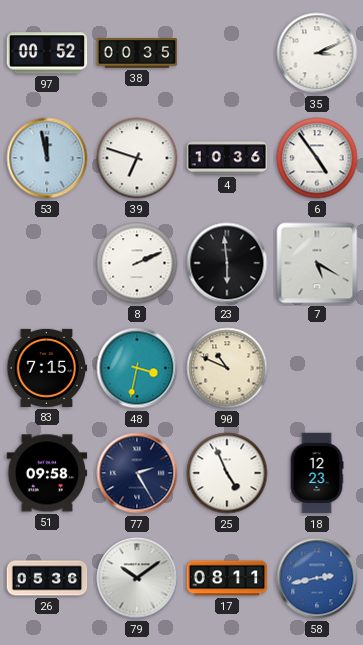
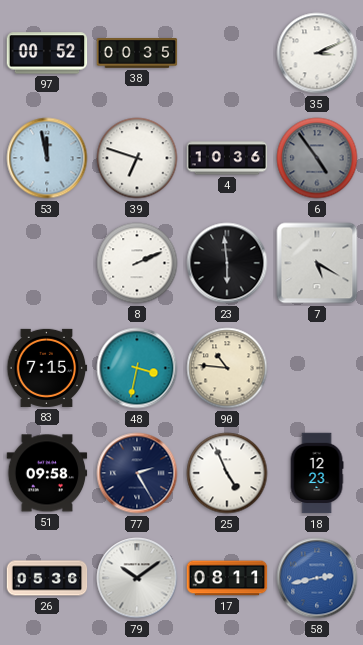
6 dial: white -> grey
90: 10:49 -> 10:46
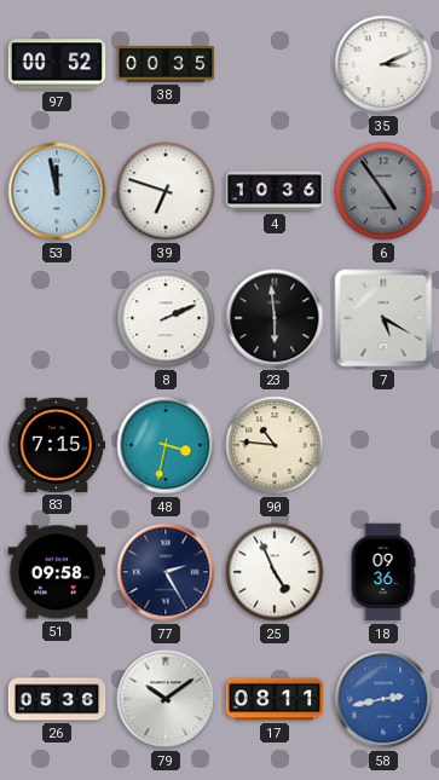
18: 12:23 -> 09:36
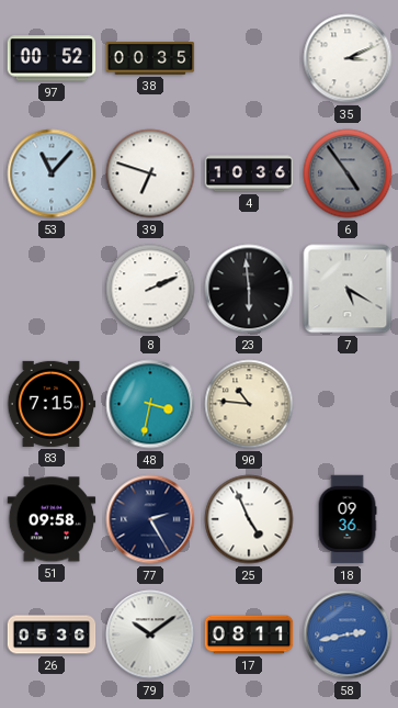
53: 11:58 -> 11:07
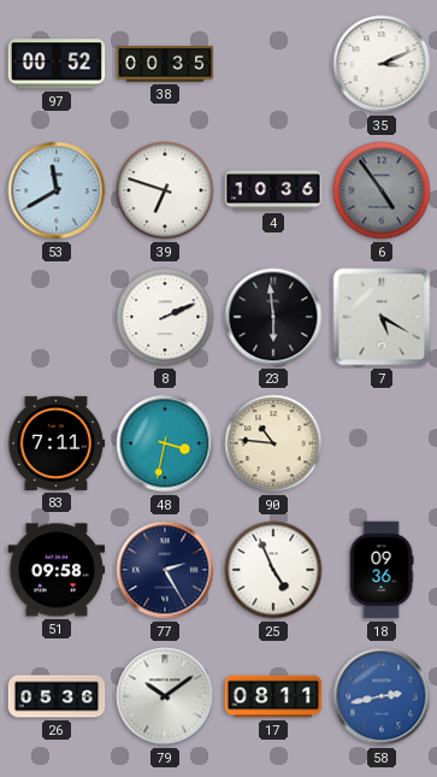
53: 11:07 -> 11:40
83: 7:15 -> 7:11
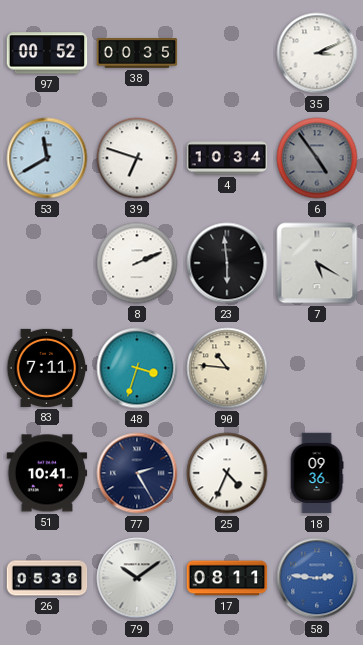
4: 10:36 -> 10:34
48: 3:32 -> 3:33
51: 09:58 -> 10:41
25: 4:56 -> 4:34
58: 2:43 -> 2:46
